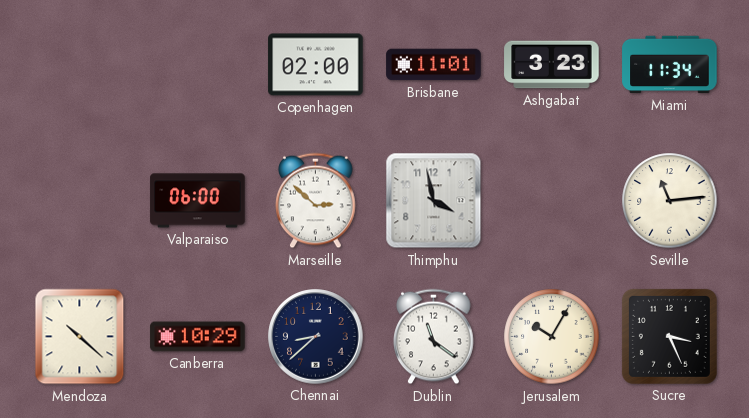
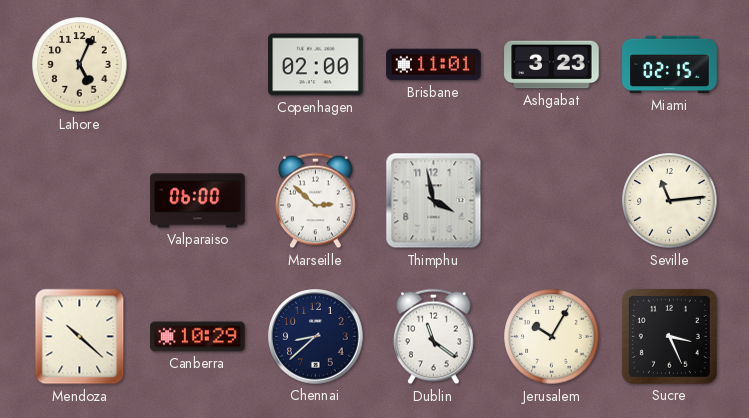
Lahore: none -> 5:04
Miami: 11:34 -> 02:15
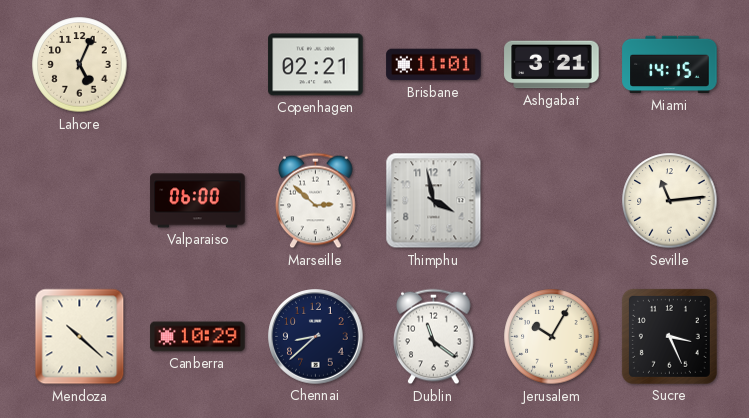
Copenhagen: 02:00 -> 02:21
Ashgabat: 3:23 -> 3:21
Miami: 02:15 -> 14:15
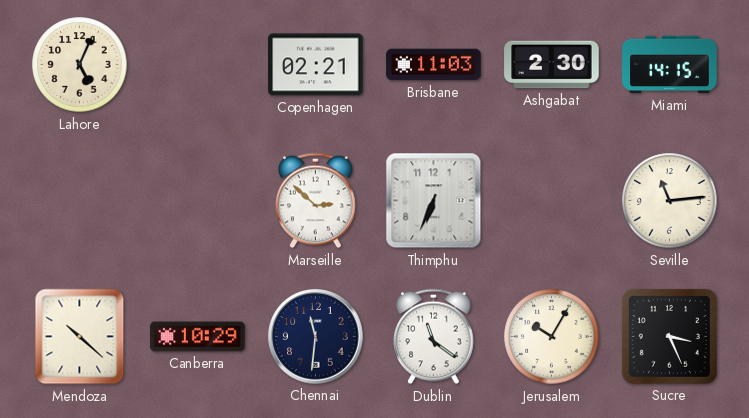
Brisbane: 11:01 -> 11:03
Ashgabat: 3:21 -> 2:30
Valparaiso: 06:00 -> none
Thimphu: 3:58 -> 6:34
Chennai: 8:38 -> 11:31
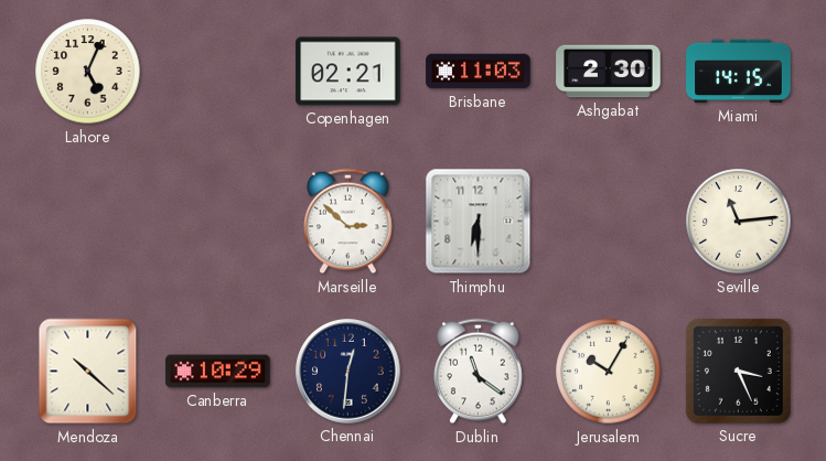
Thimphu: 6:34 -> 6:30
Chennai: 11:31 -> 12:31
